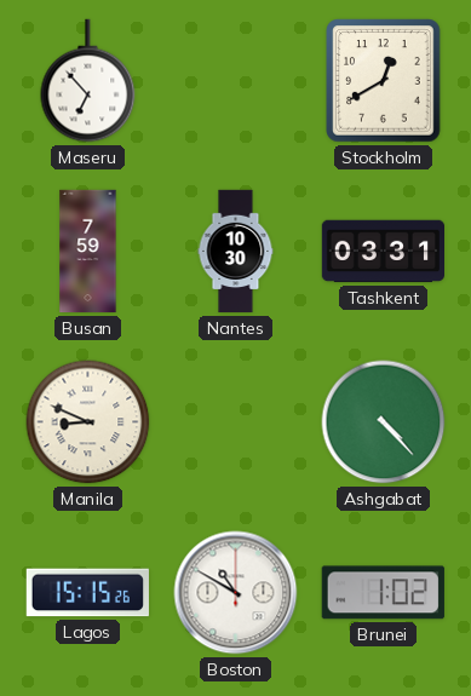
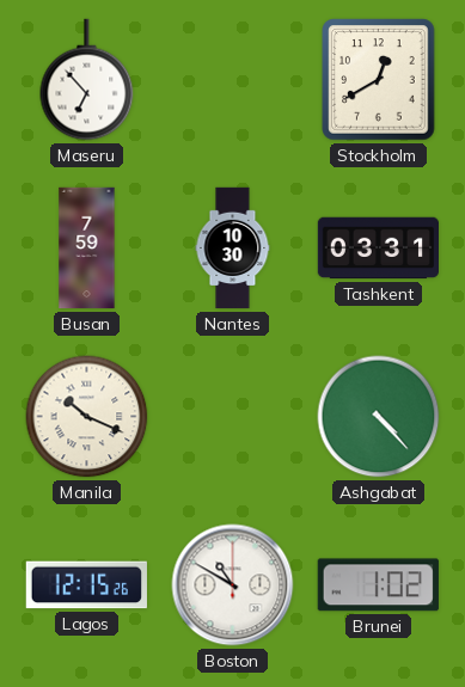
Manila: 8:49 -> 10:19
Lagos: 15:15 -> 12:15
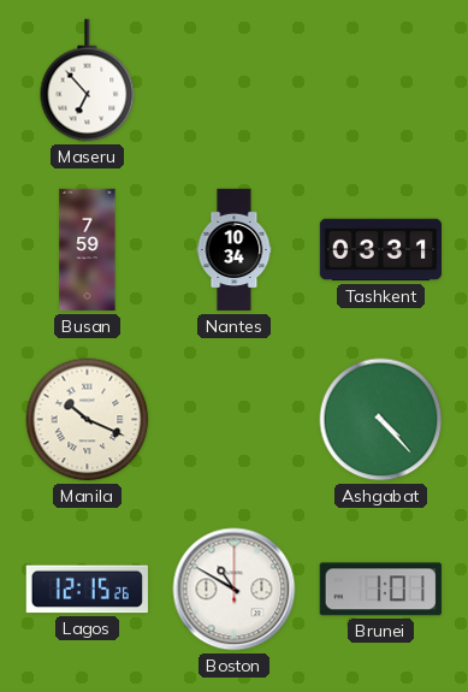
Stockholm: 12:40 -> none
Nantes: 10:30 -> 10:34
Brunei: 1:02 -> 1:01
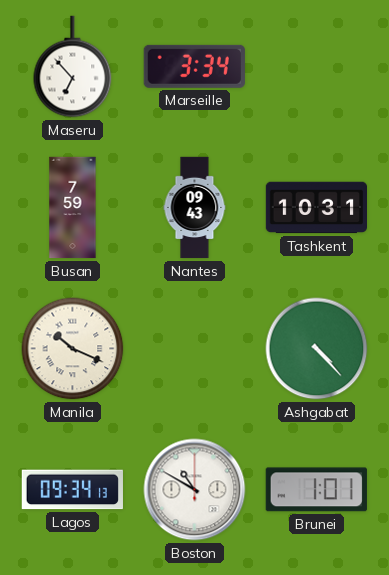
Marseille: none -> 3:34
Nantes: 10:34 -> 09:43
Tashkent: 03:31 -> 10:31
Lagos: 12:15 -> 09:34
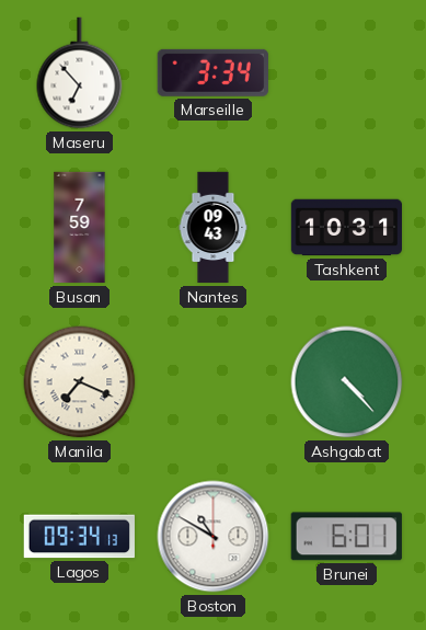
Manila: 10:19 -> 7:19
Brunei: 1:01 -> 6:01
